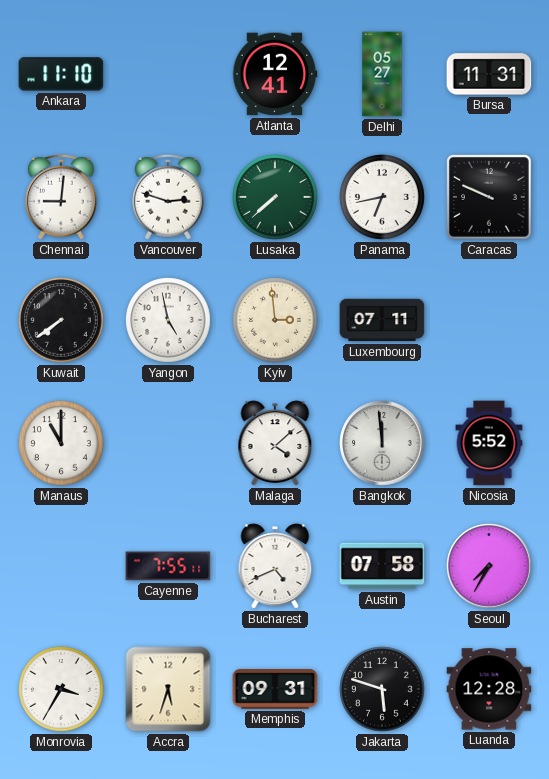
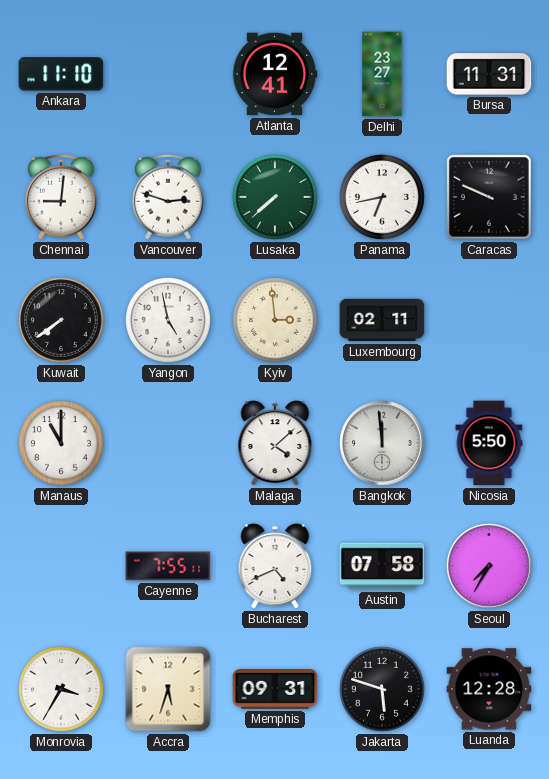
Delhi: 05:27 -> 23:27
Luxembourg: 07:11 -> 02:11
Nicosia: 5:52 -> 5:50
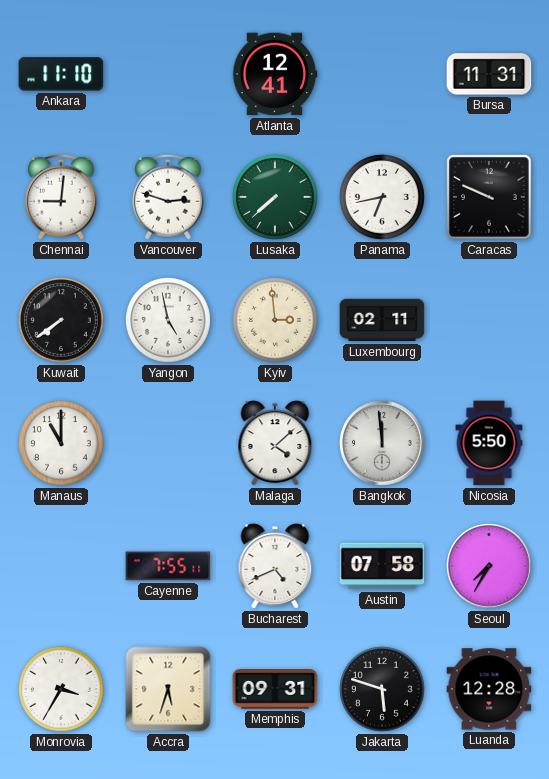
Delhi: 23:27 -> none
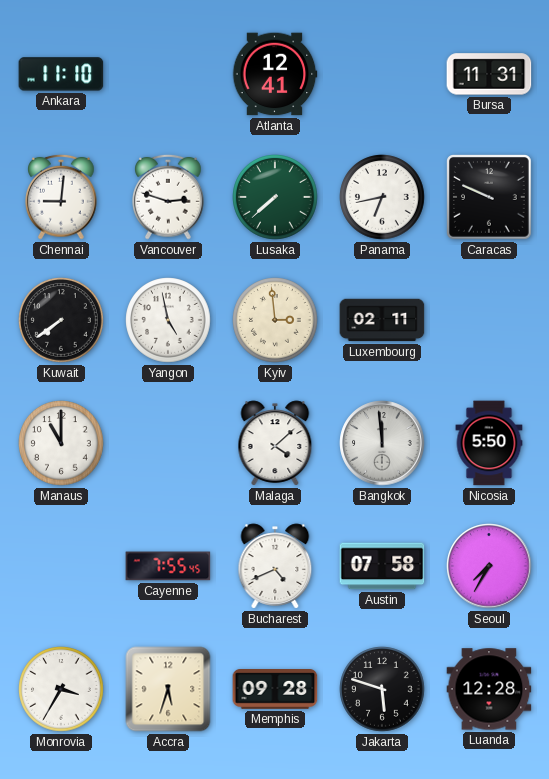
Cayenne: 7:55:11 -> 7:55:45
Memphis: 09:31 -> 09:28
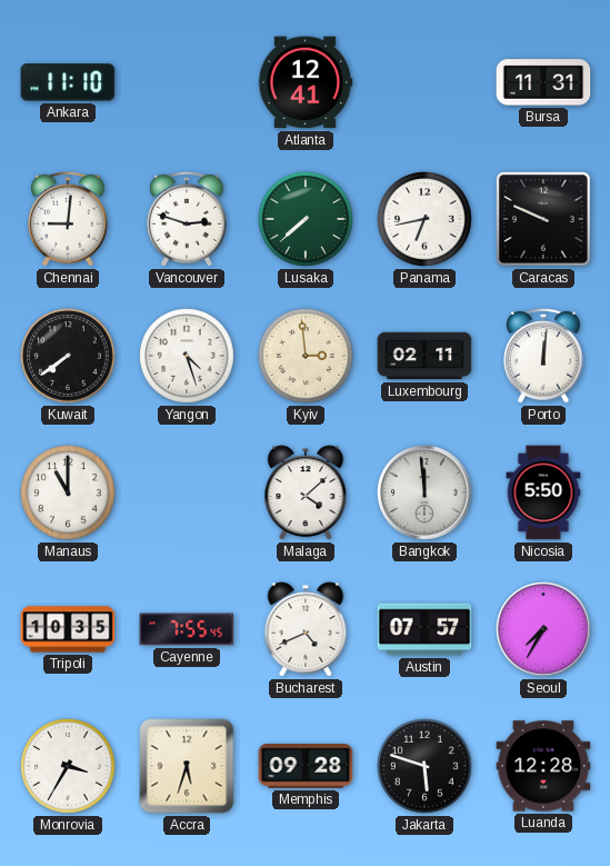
Yangon: 4:58 -> 4:27
Porto: none -> 12:01
Tripoli: none -> 10:35
Austin: 07:58 -> 07:57
